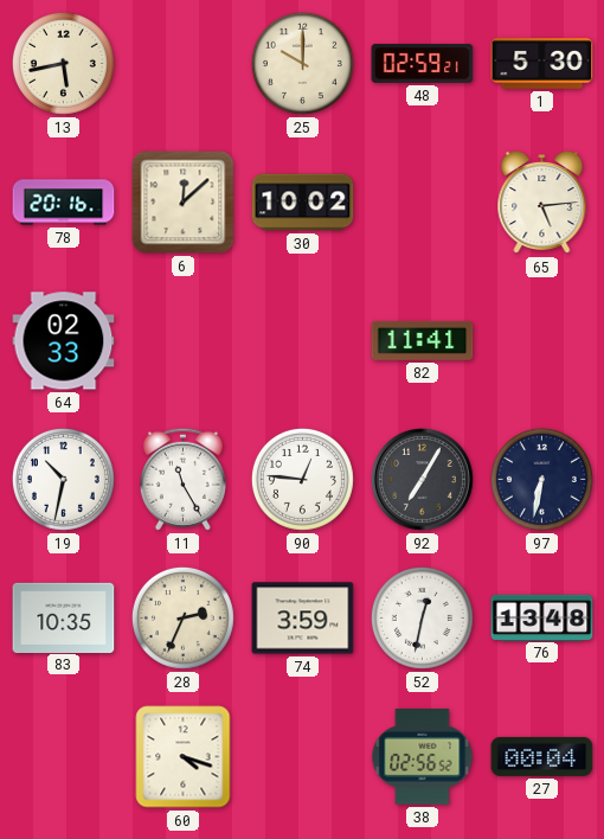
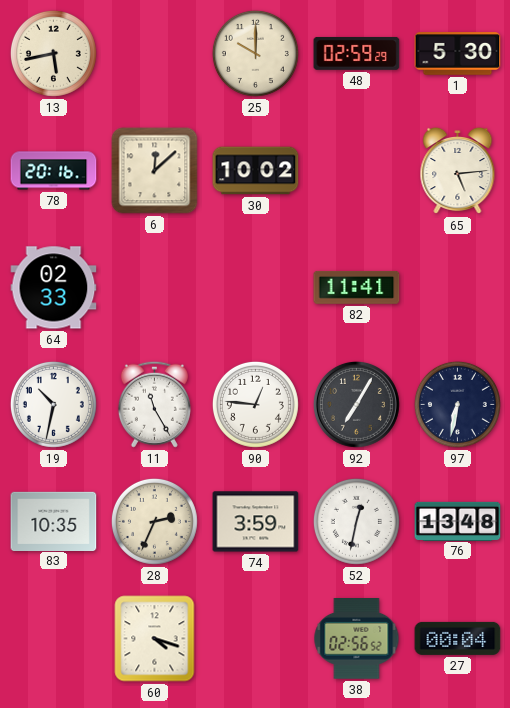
48: 02:59:21 -> 02:59:29
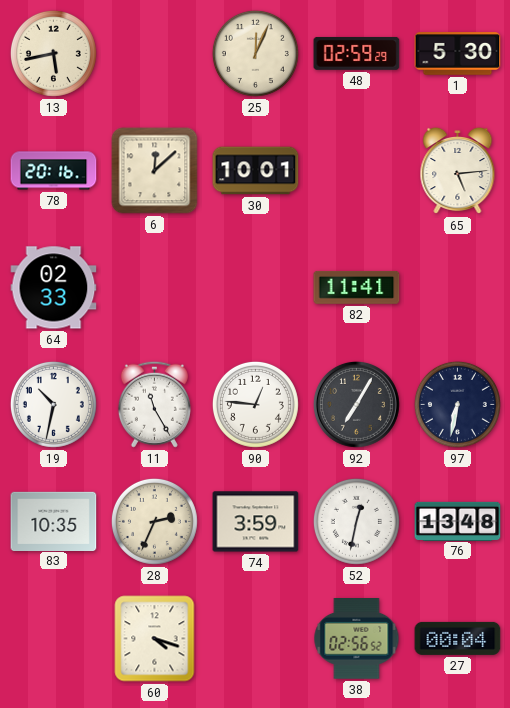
25: 10:00 -> 12:04
30: 10:02 -> 10:01
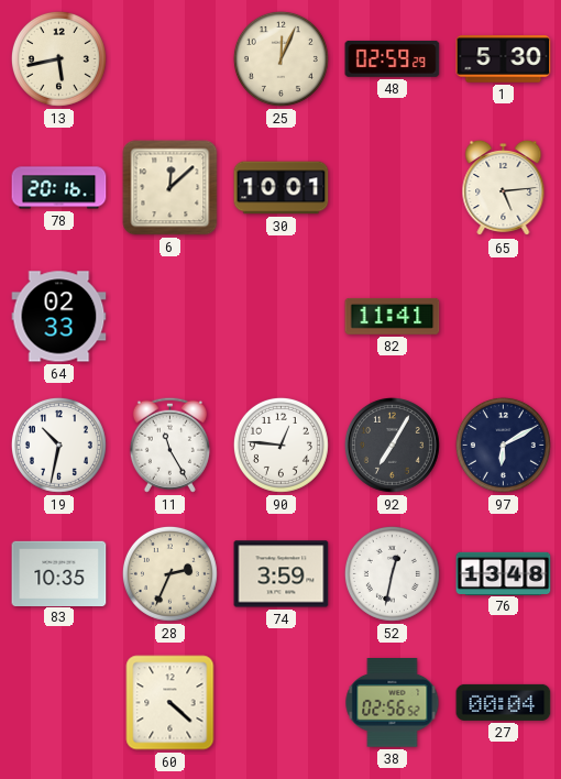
97: 6:32 -> 6:10
60: 4:18 -> 4:22
